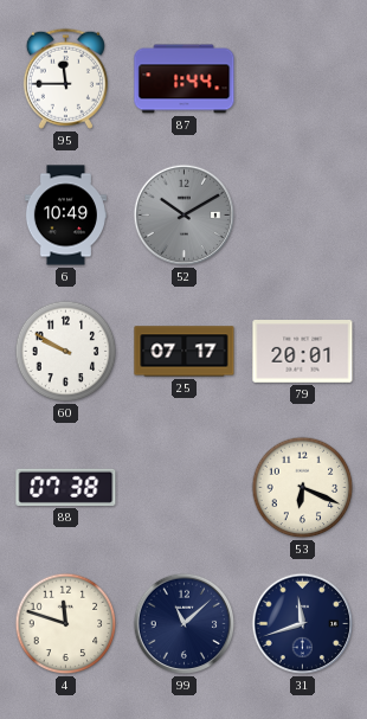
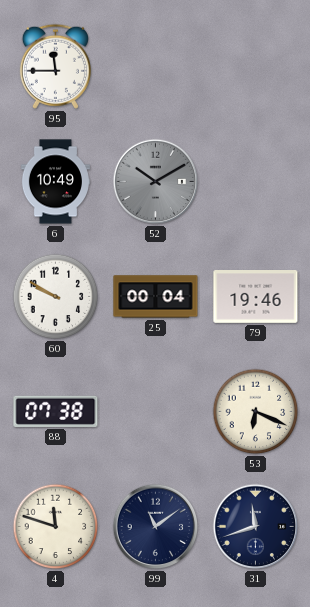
87: 1:44 -> none
25: 07:17 -> 00:04
79: 20:01 -> 19:46
99: 11:08 -> 11:09
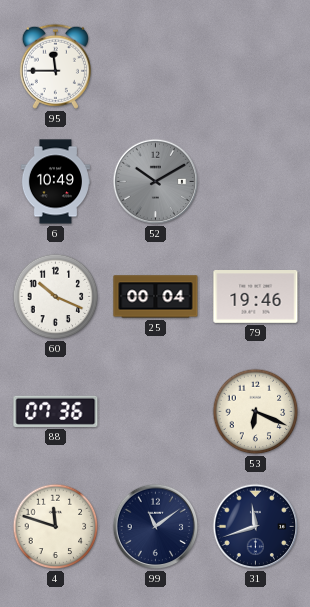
60: 9:50 -> 10:19
88: 07:38 -> 07:36
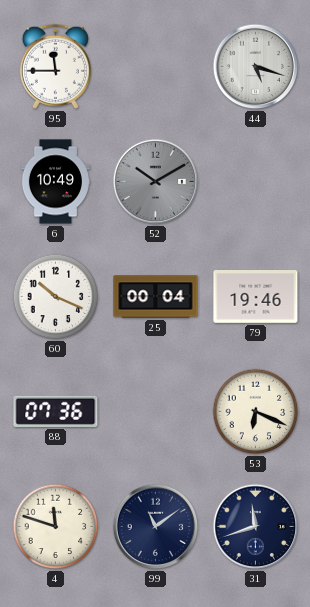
44: none -> 5:18
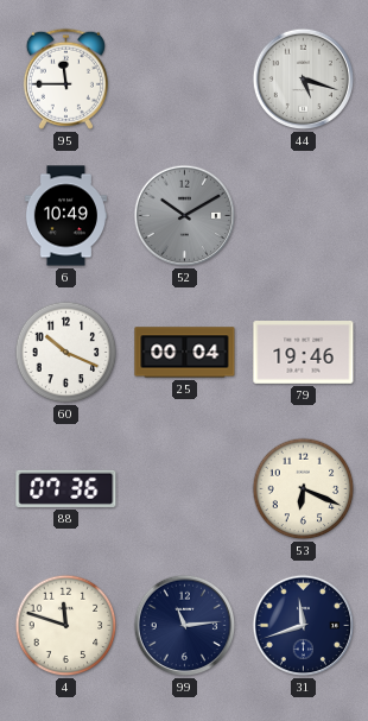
99: 11:09 -> 11:14
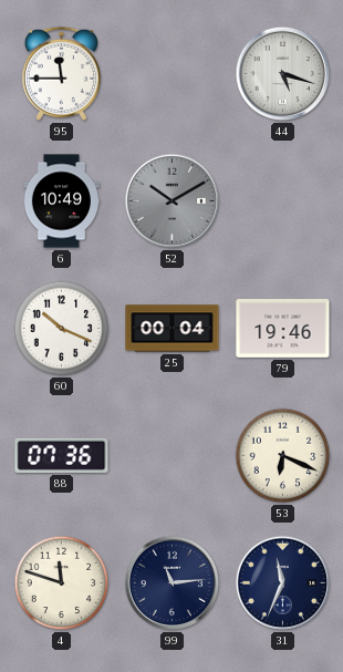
31: 11:42 -> 11:34
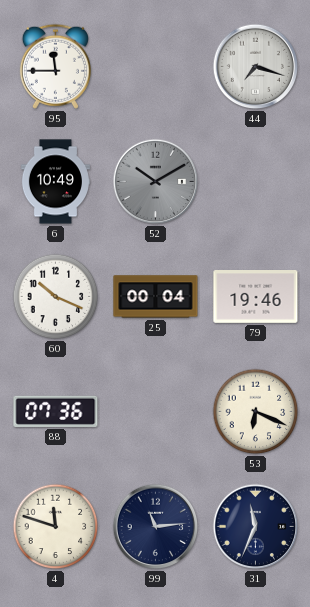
44: 5:18 -> 7:18
